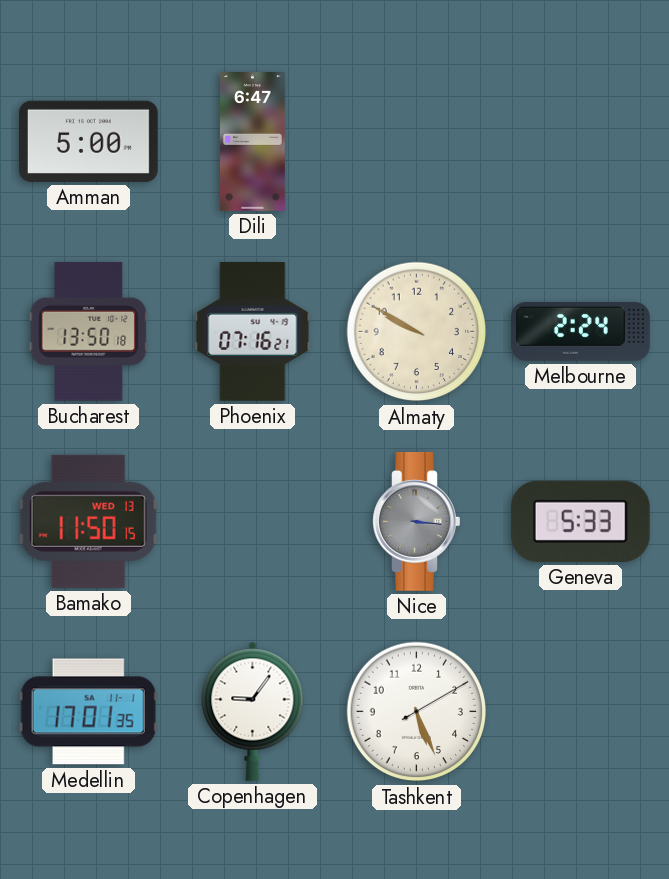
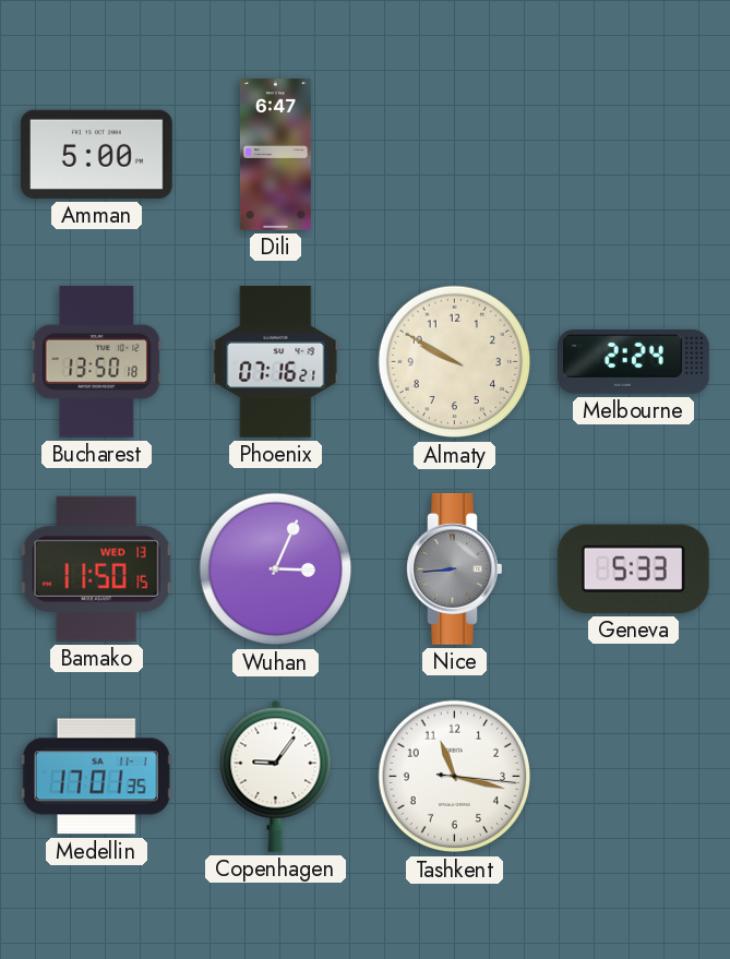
Wuhan: none -> 3:04
Nice: 3:16 -> 8:44
Tashkent: 5:26 -> 11:17
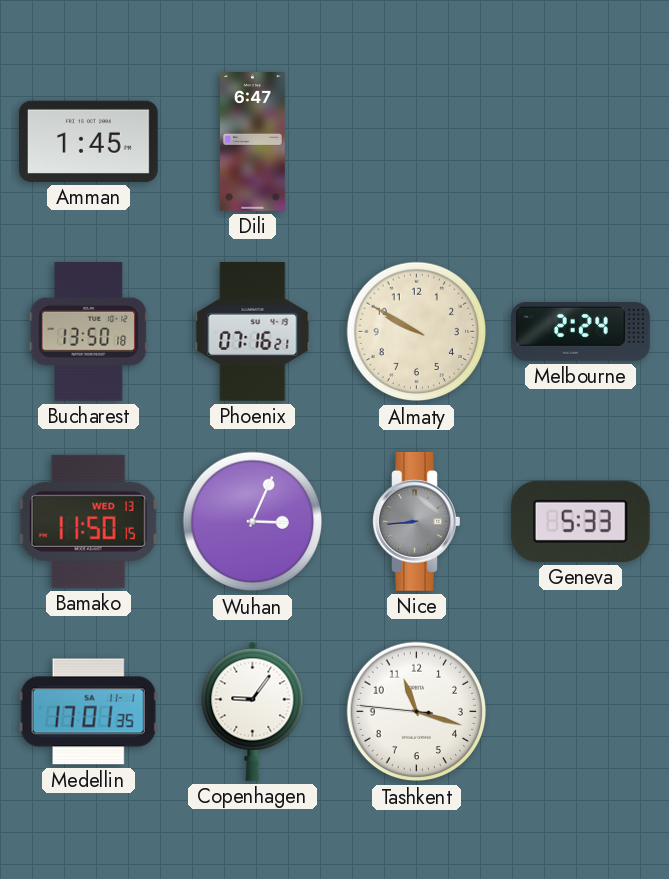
Amman: 5:00 -> 1:45
Tashkent: 11:17:16 -> 11:17:46
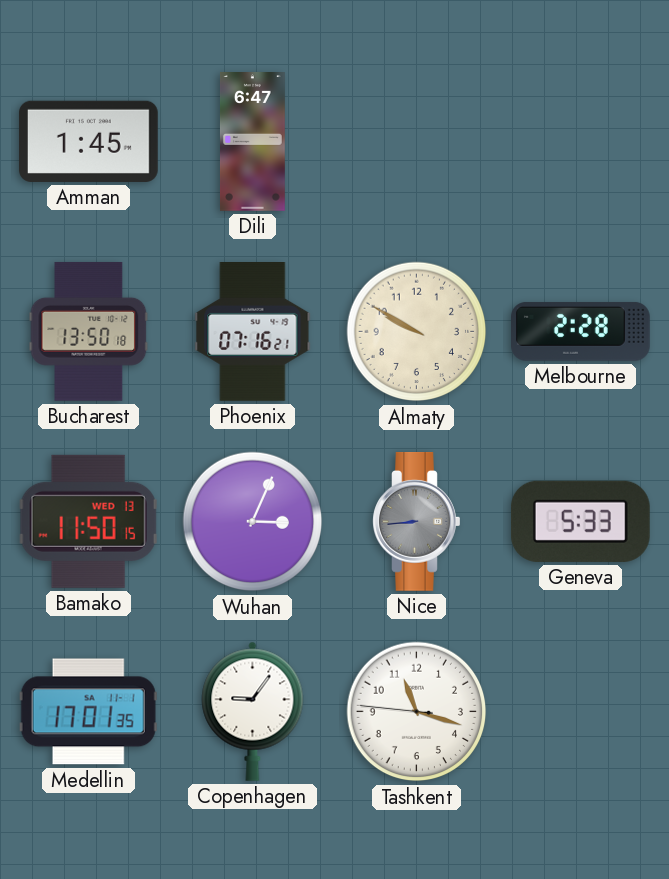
Melbourne: 2:24 -> 2:28
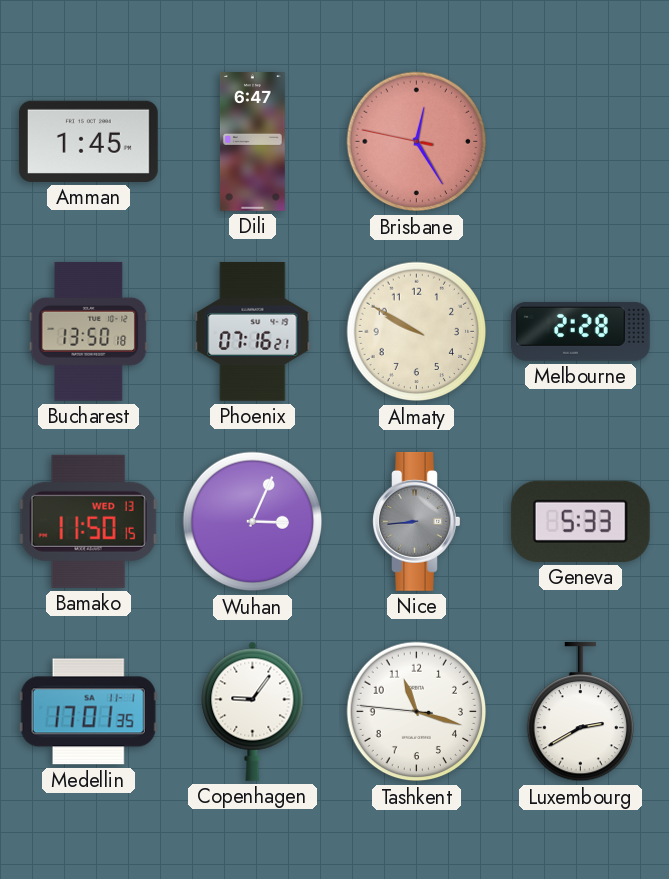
Brisbane: none -> 12:24
Luxembourg: none -> 2:40
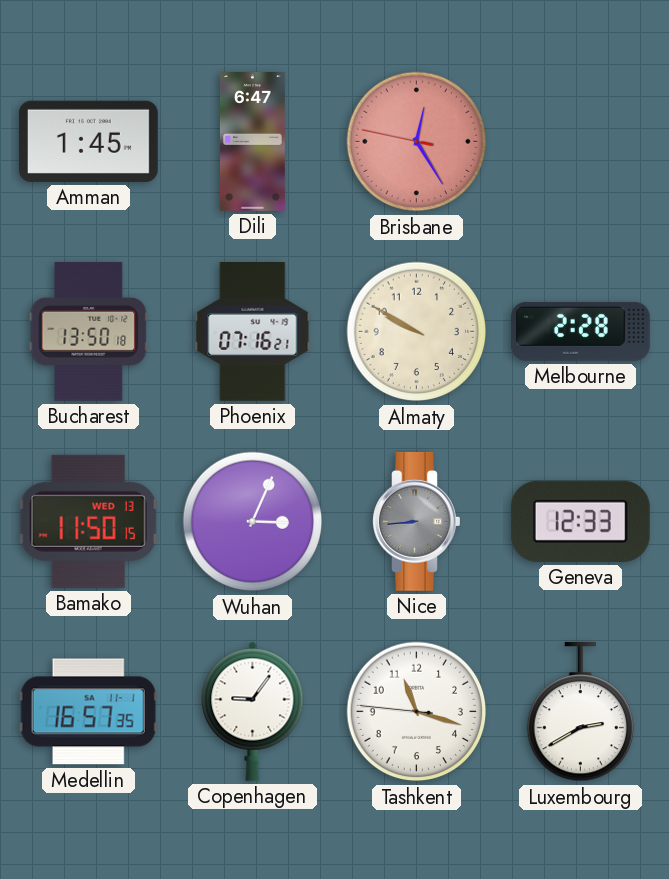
Geneva: 5:33 -> 12:33
Medellin: 17:01 -> 16:57
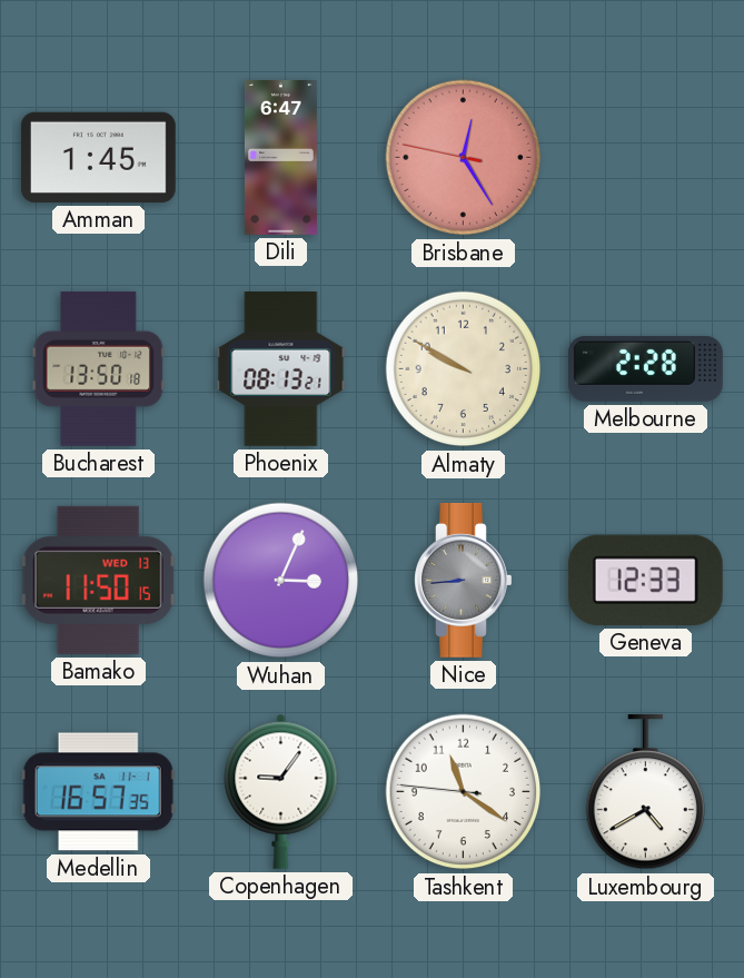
Phoenix: 07:16 -> 08:13
Tashkent: 11:17 -> 11:20
Luxembourg: 2:40 -> 4:40
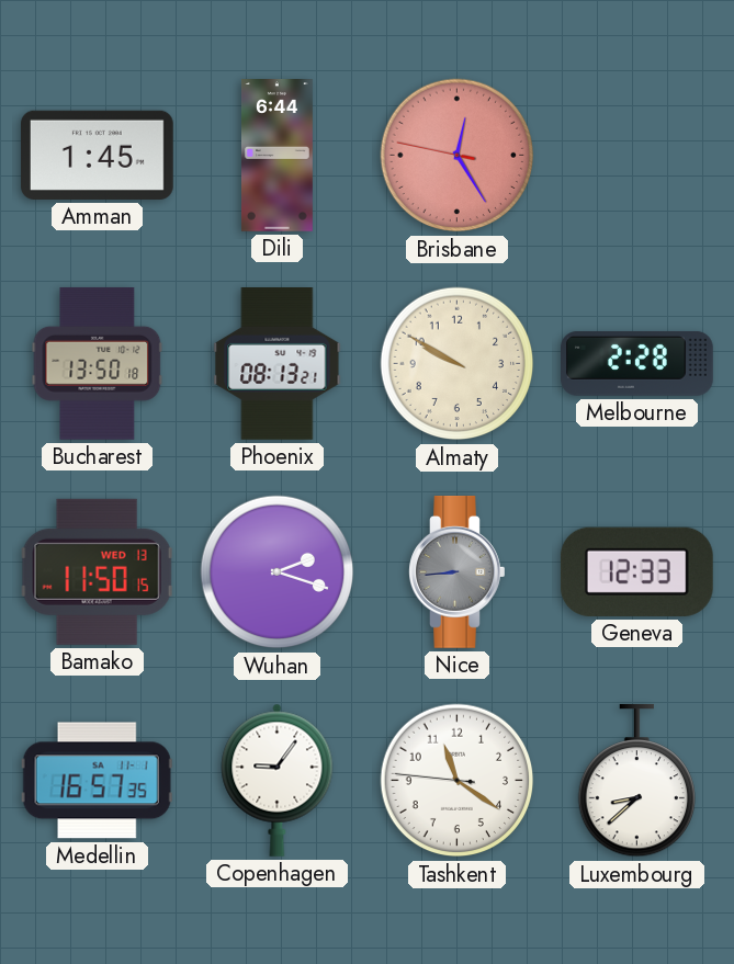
Dili: 6:47 -> 6:44
Wuhan: 3:04 -> 2:18
Luxembourg: 4:40 -> 8:38
